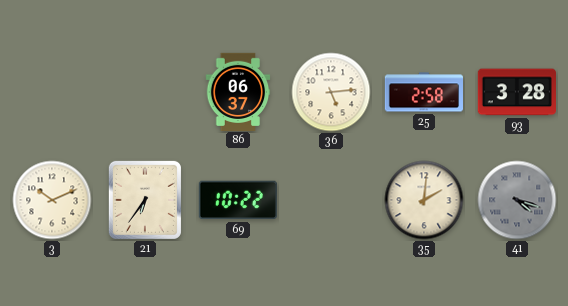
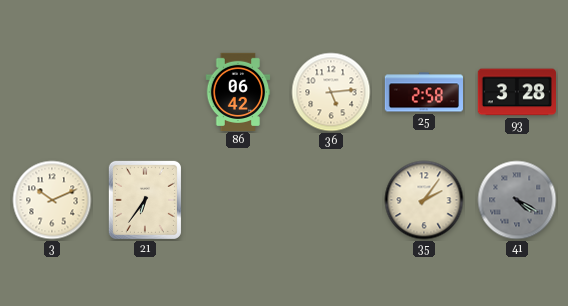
86: 06:37 -> 06:42
69: 10:22 -> none
35: 2:01 -> 2:06
41: 4:18 -> 4:20
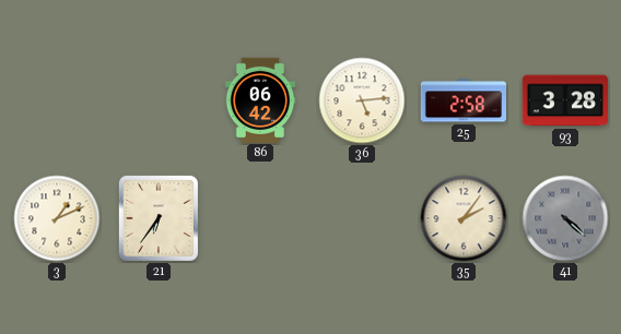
3: 10:11 -> 1:11
41: 4:20 -> 4:22
